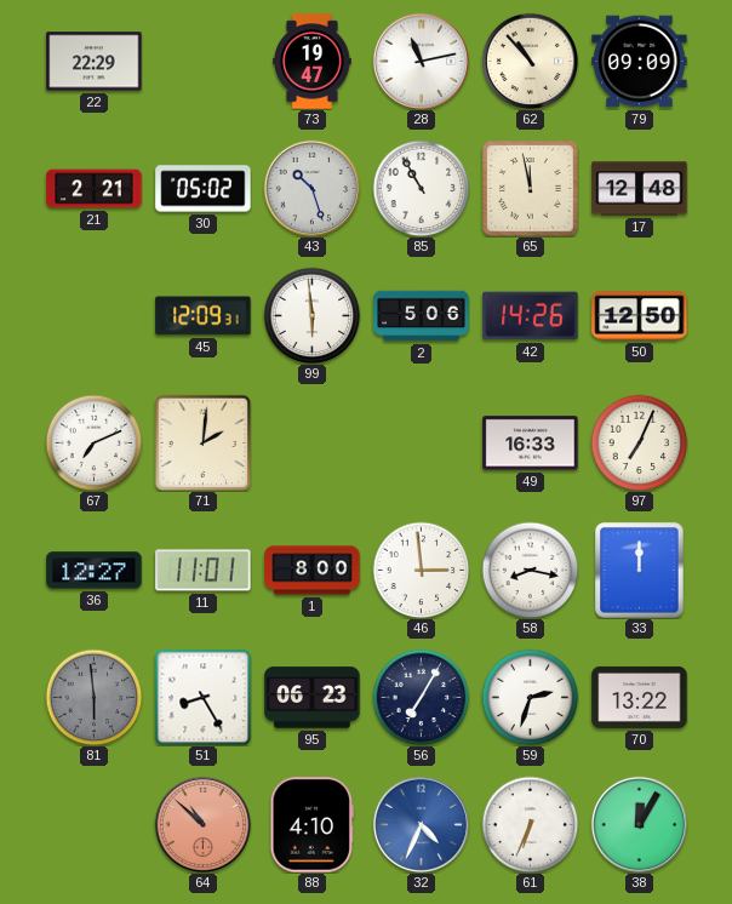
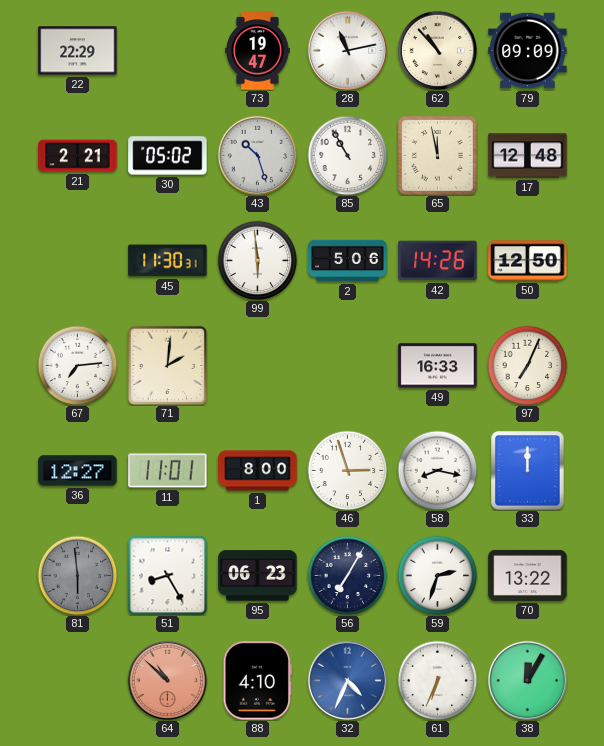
45: 12:09 -> 11:30
67: 7:11 -> 7:14
46: 2:59 -> 2:57
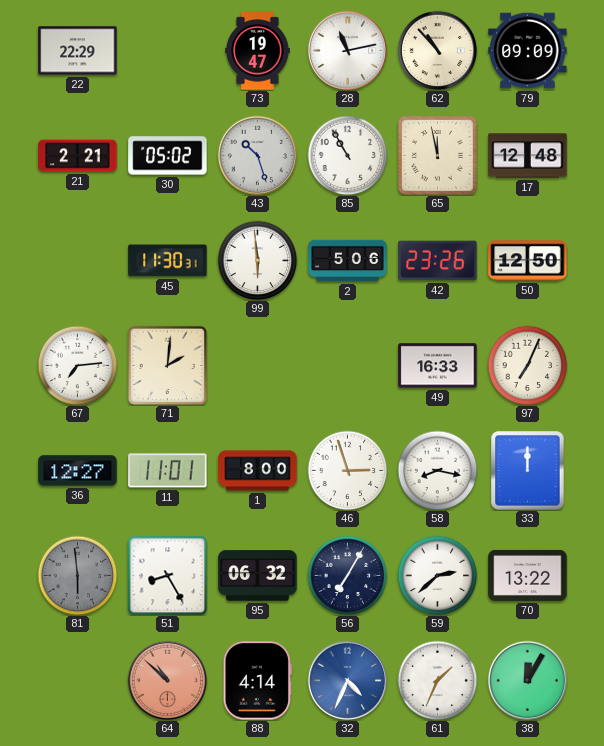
42: 14:26 -> 23:26
95: 06:23 -> 06:32
59: 2:33 -> 2:38
88: 4:10 -> 4:14
61: 6:34 -> 1:34
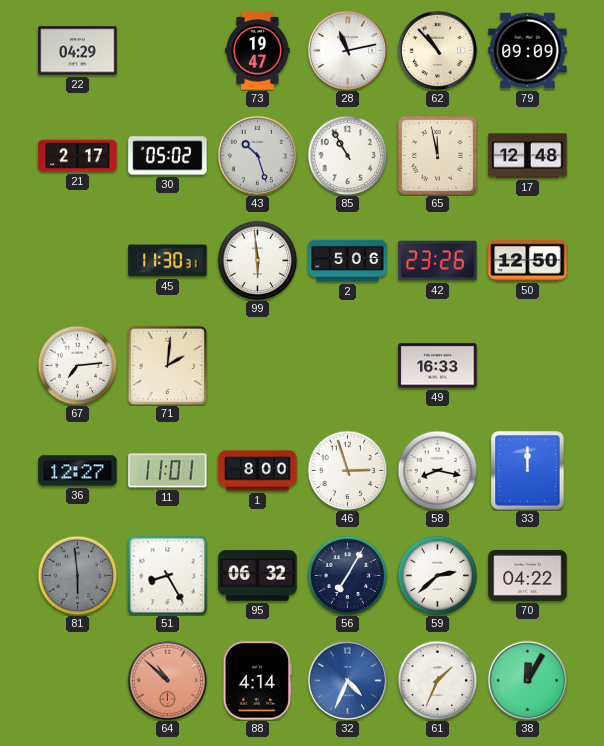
22: 22:29 -> 04:29
21: 2:21 -> 2:17
97: 7:04 -> none
70: 13:22 -> 04:22
